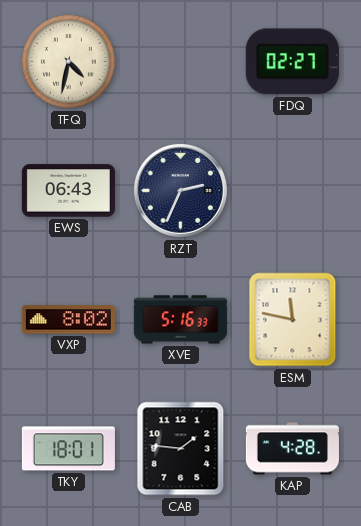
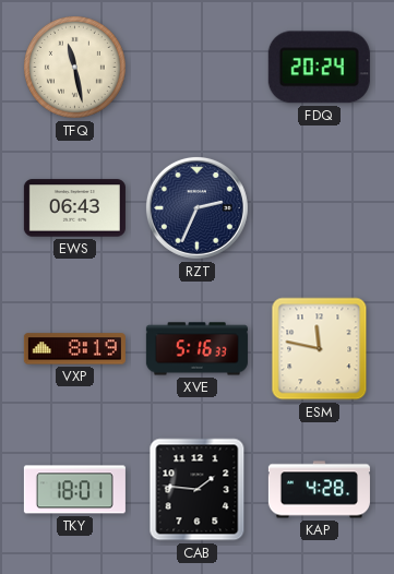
TFQ: 4:32 -> 11:28
FDQ: 02:27 -> 20:24
VXP: 8:02 -> 8:19
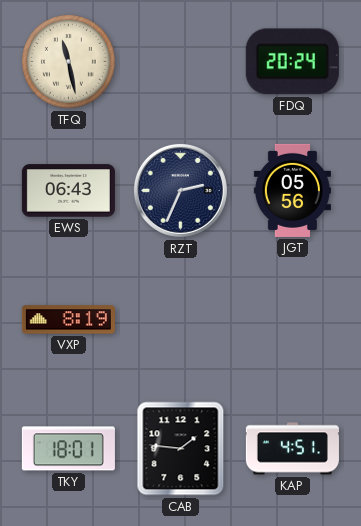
JGT: none -> 05:56
XVE: 5:16 -> none
ESM: 11:47 -> none
KAP: 4:28 -> 4:51
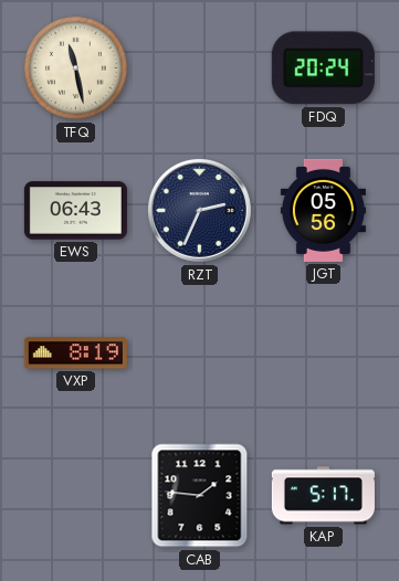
TKY: 18:01 -> none
KAP: 4:51 -> 5:17
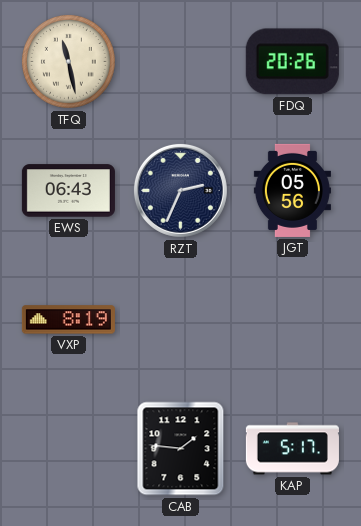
FDQ: 20:24 -> 20:26
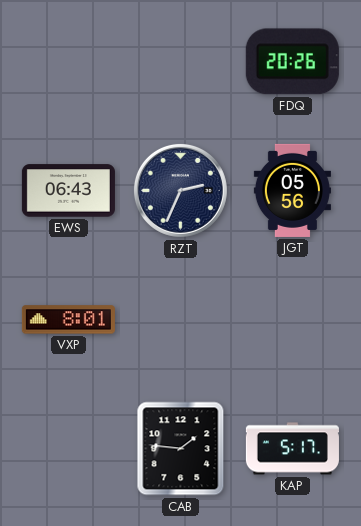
TFQ: 11:28 -> none
VXP: 8:19 -> 8:01
